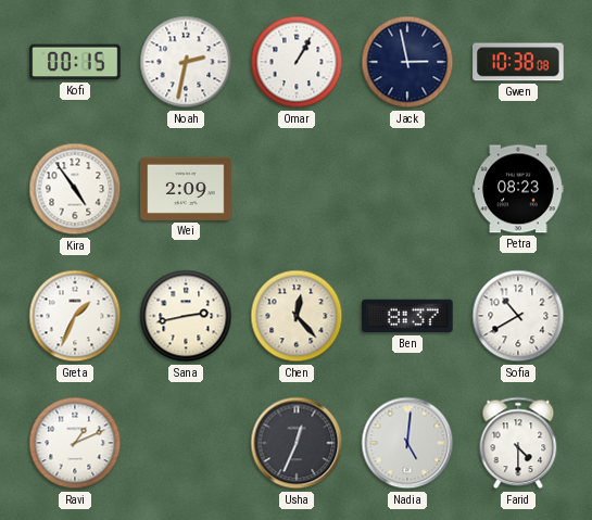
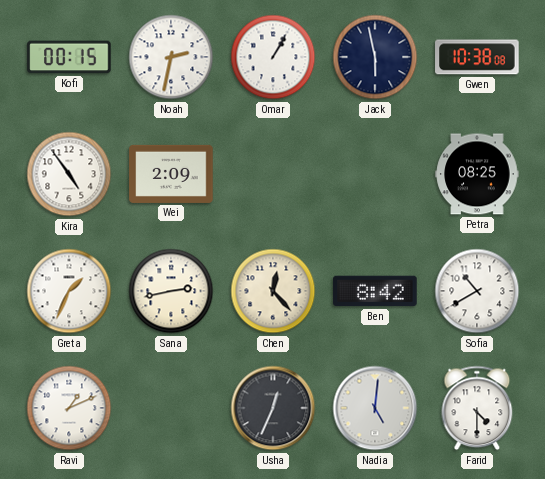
Jack: 2:58 -> 5:58
Petra: 08:23 -> 08:25
Ben: 8:37 -> 8:42
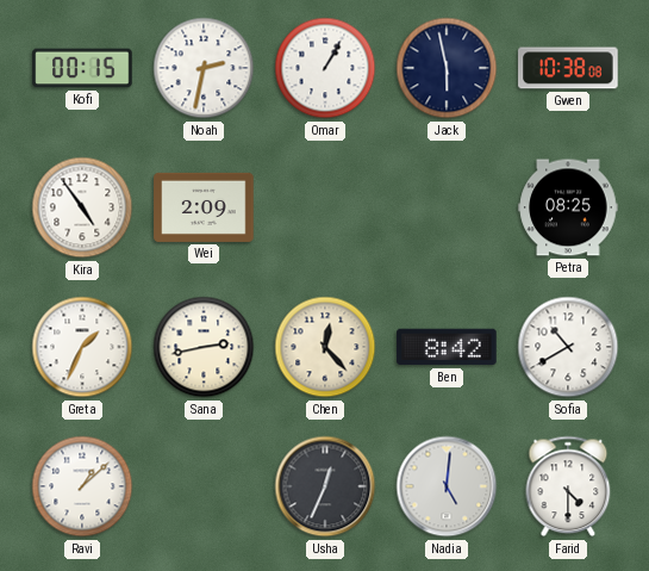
Ravi: 1:11 -> 1:08
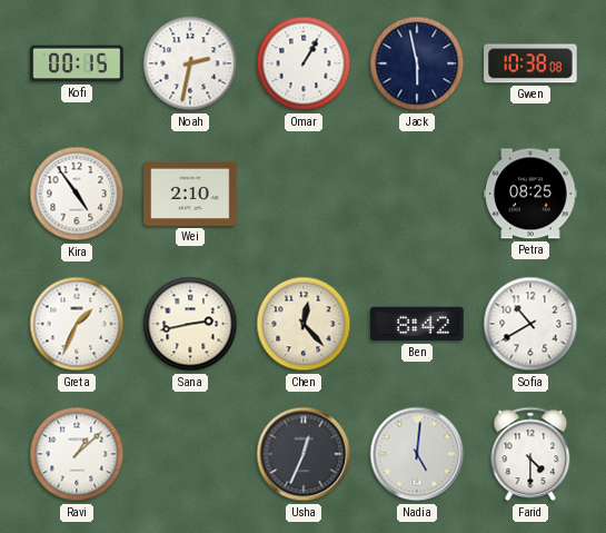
Wei: 2:09 -> 2:10
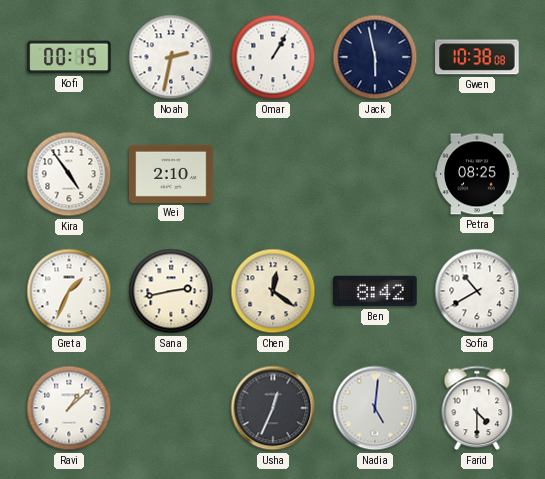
Chen: 12:23 -> 12:21
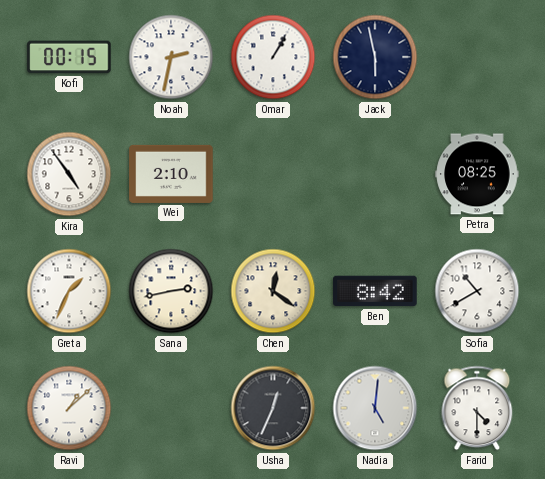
Gwen: 10:38 -> none
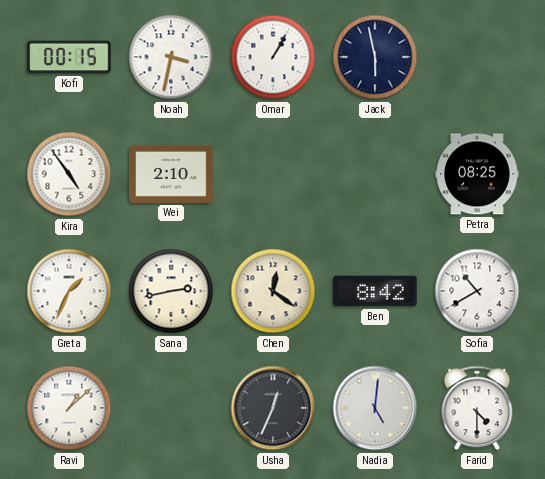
Noah: 2:32 -> 3:32
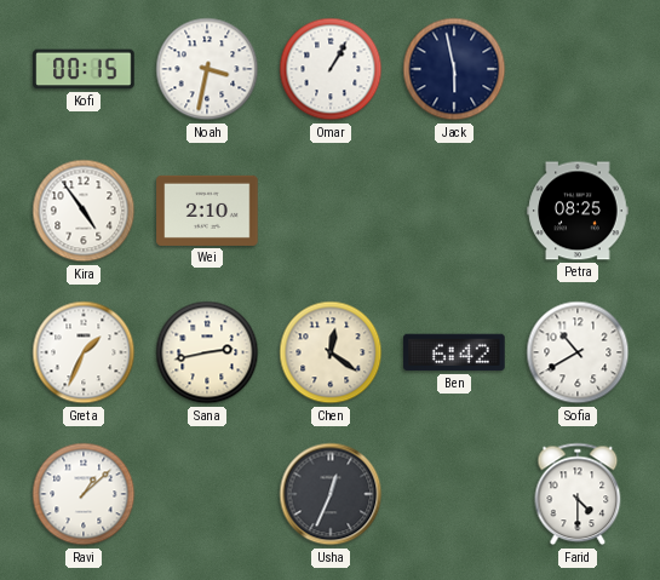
Ben: 8:42 -> 6:42
Nadia: 5:01 -> none
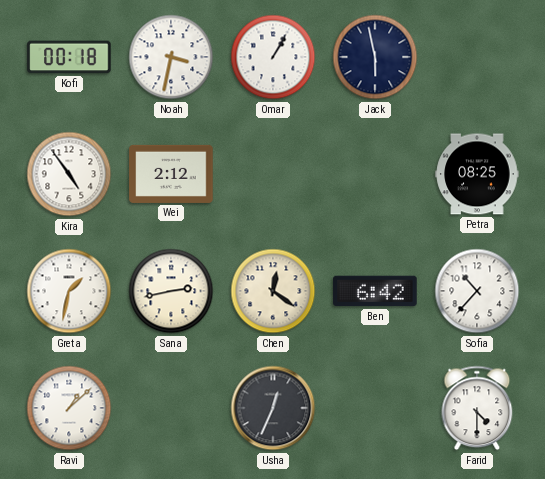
Kofi: 00:15 -> 00:18
Wei: 2:10 -> 2:12
Greta: 1:34 -> 1:32
Sofia: 10:40 -> 10:37
